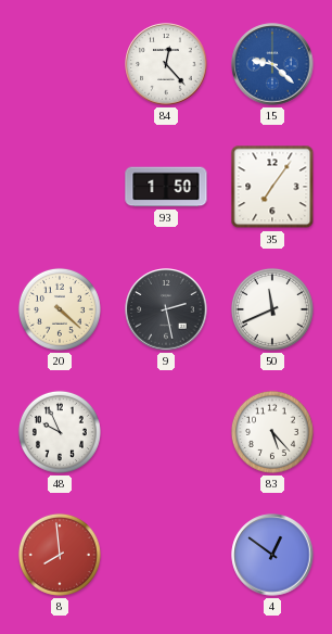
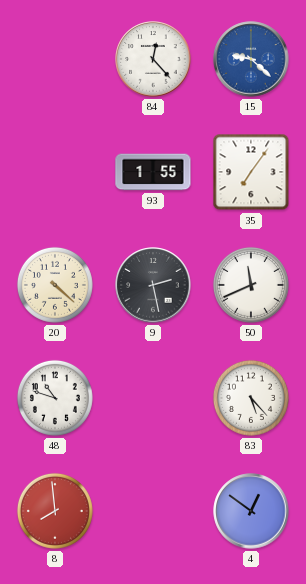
93: 1:50 -> 1:55
48: 9:56 -> 10:48
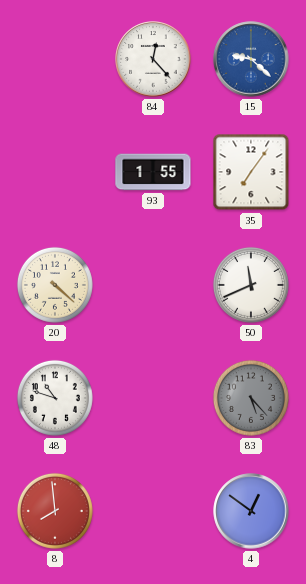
9: 2:28 -> none
83 dial: white -> grey
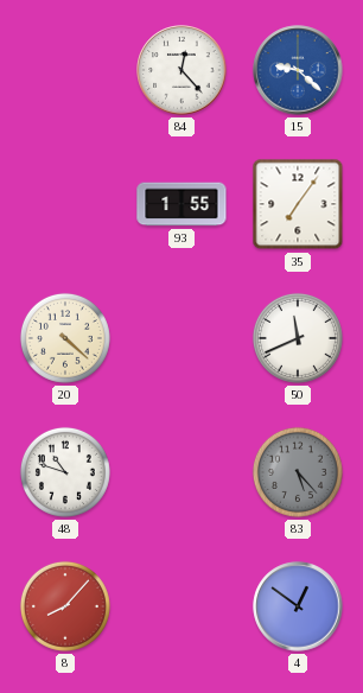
8: 7:59 -> 8:07
